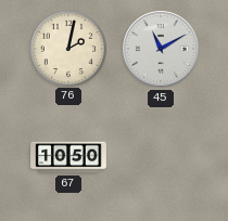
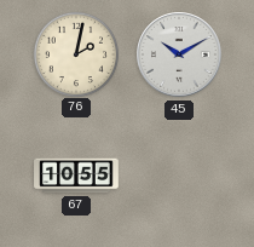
45: 11:10 -> 10:10
67: 10:50 -> 10:55
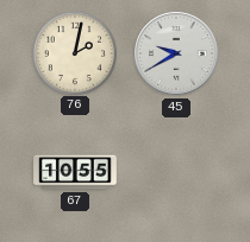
45: 10:10 -> 9:40
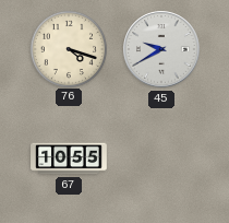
76: 2:02 -> 4:18
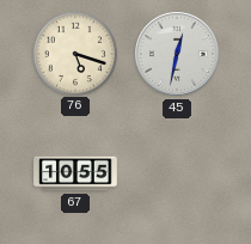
76: 4:18 -> 5:18
45: 9:40 -> 12:32
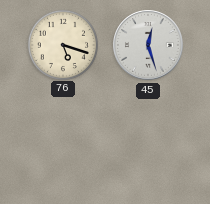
45: 12:32 -> 12:27
67: 10:55 -> none
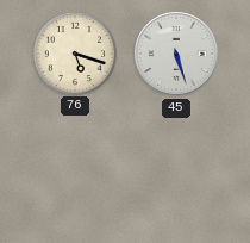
45: 12:27 -> 5:27
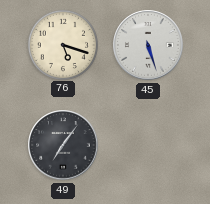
49: none -> 7:06
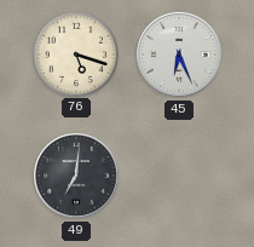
45: 5:27 -> 6:26
49: 7:06 -> 7:01
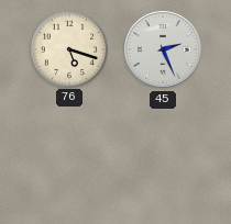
45: 6:26 -> 2:26
49: 7:01 -> none
